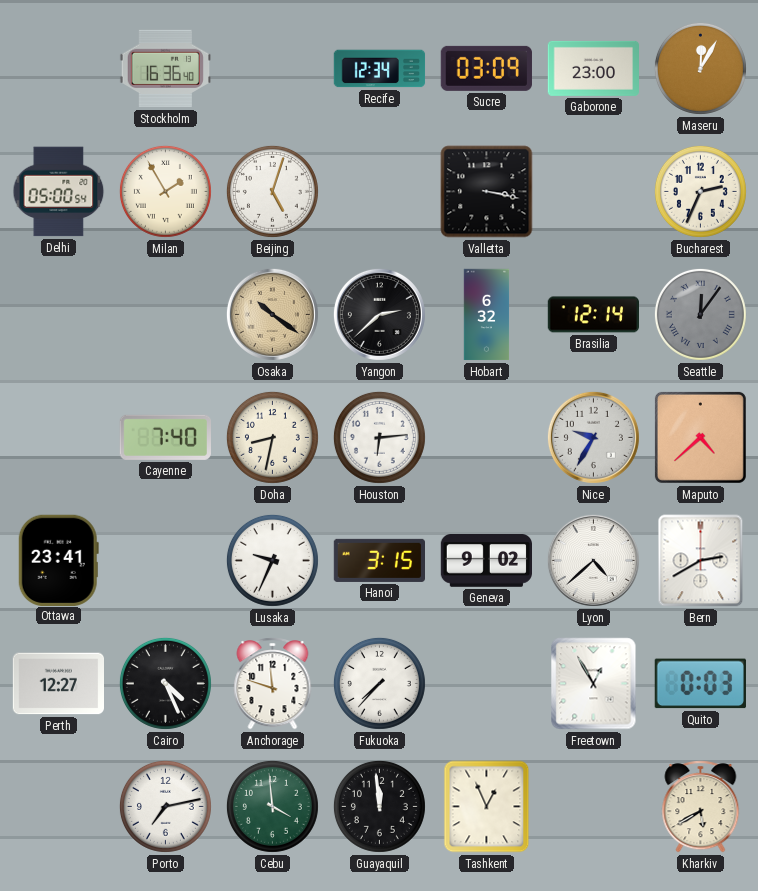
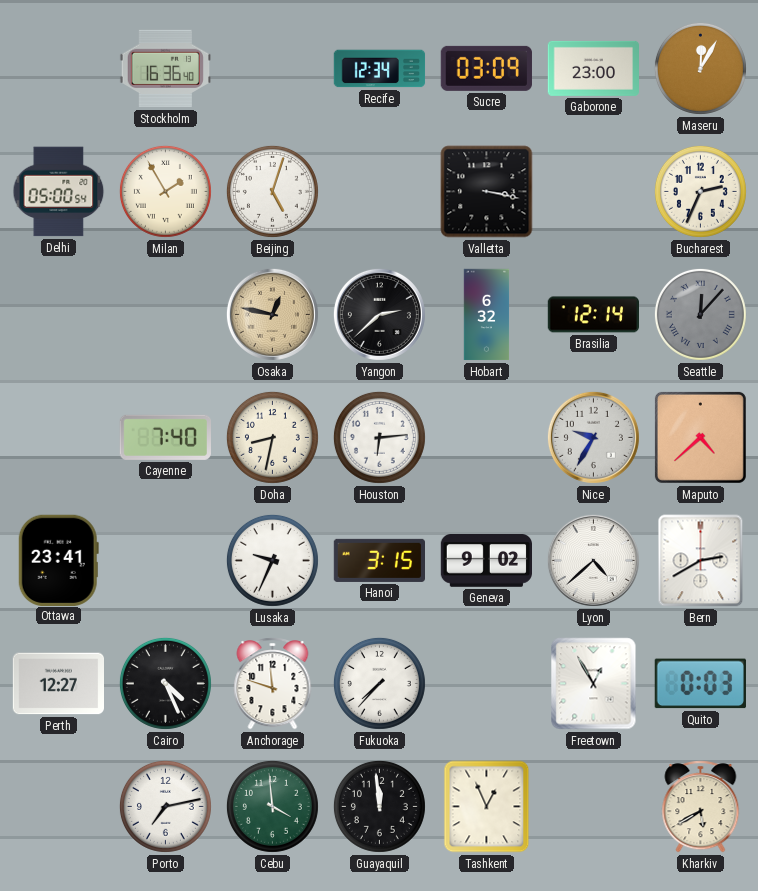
Osaka: 10:21 -> 12:47
Seattle: 12:06 -> 12:07
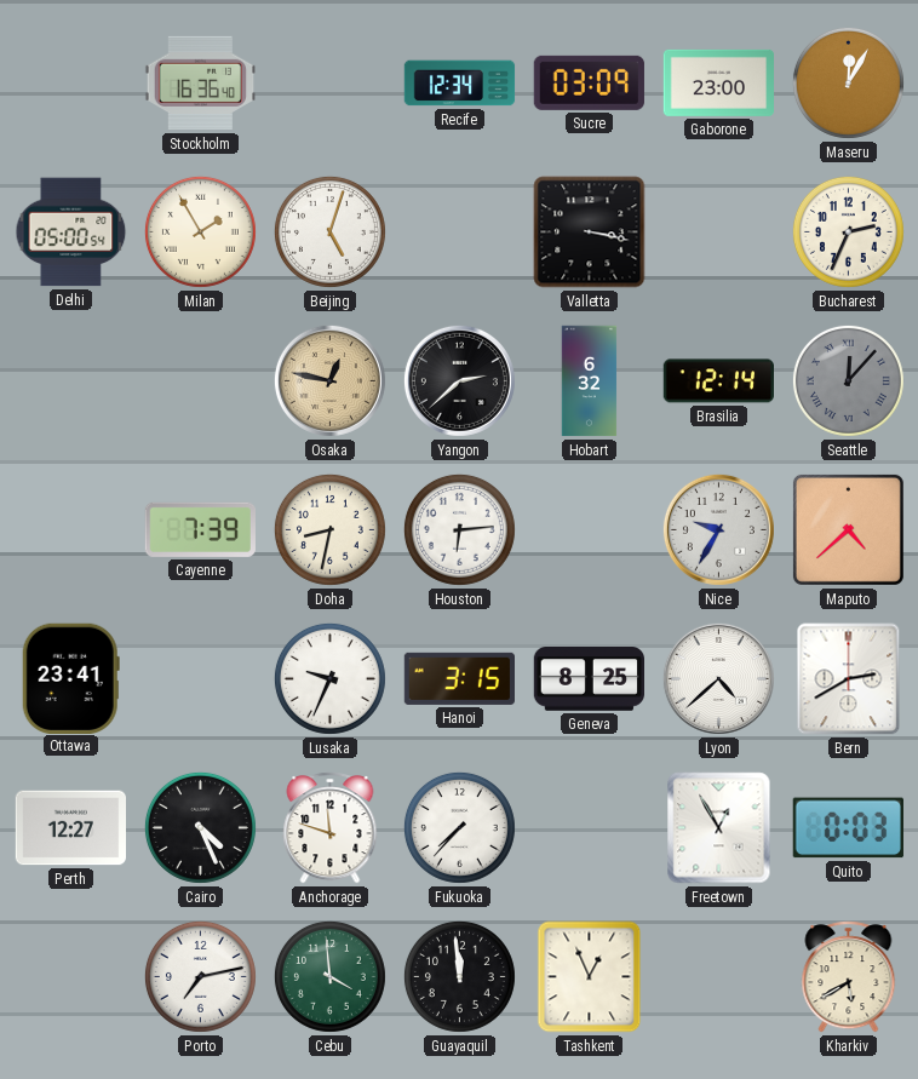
Cayenne: 7:40 -> 7:39
Geneva: 9:02 -> 8:25
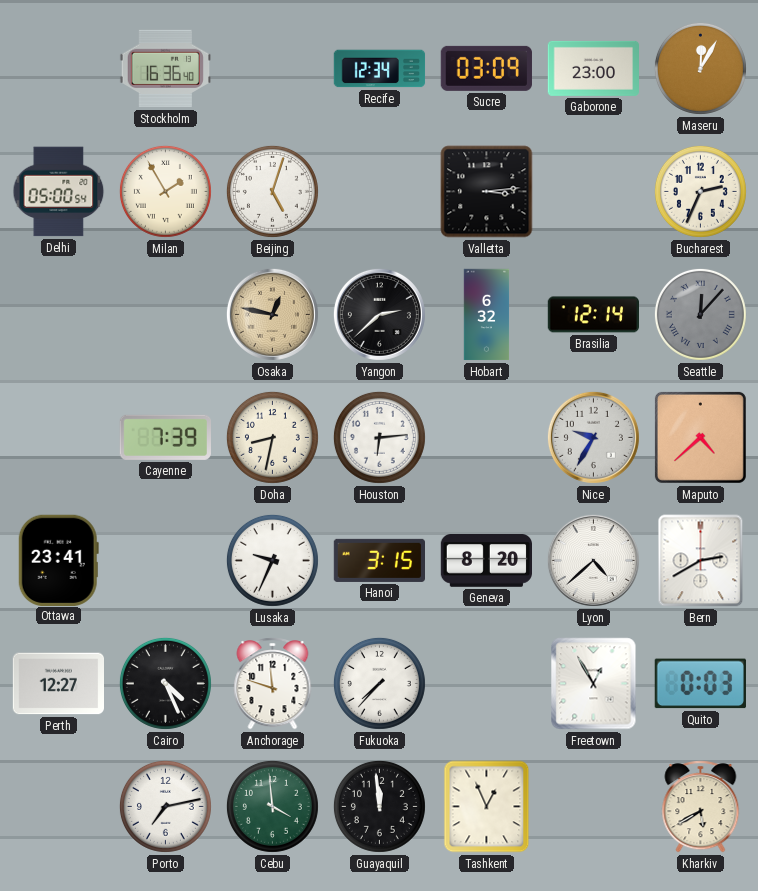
Valletta: 3:17 -> 3:14
Geneva: 8:25 -> 8:20
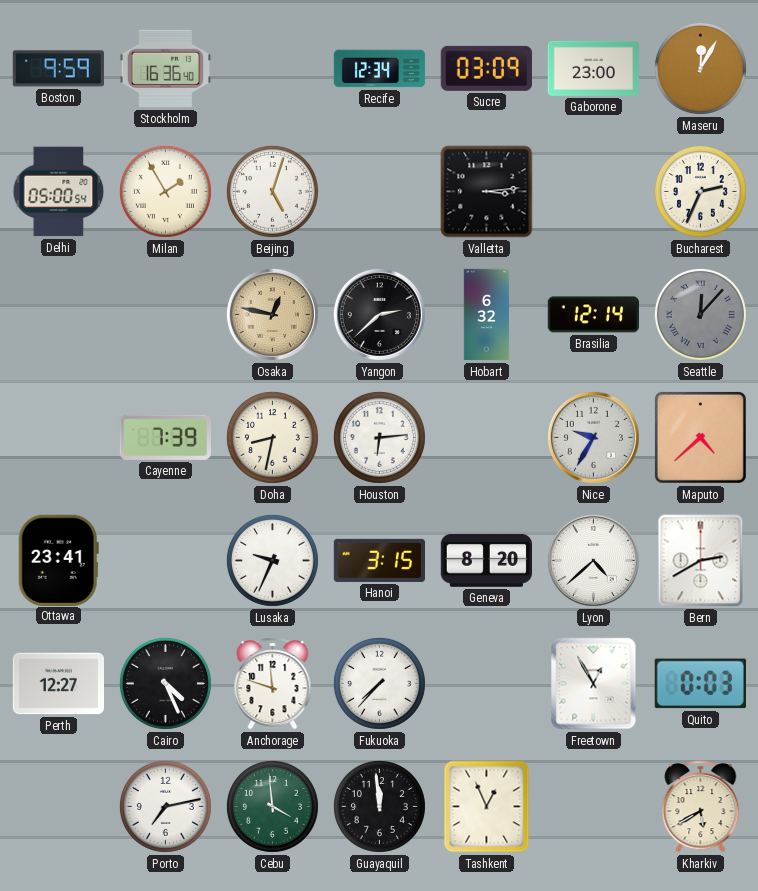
Boston: none -> 9:59
